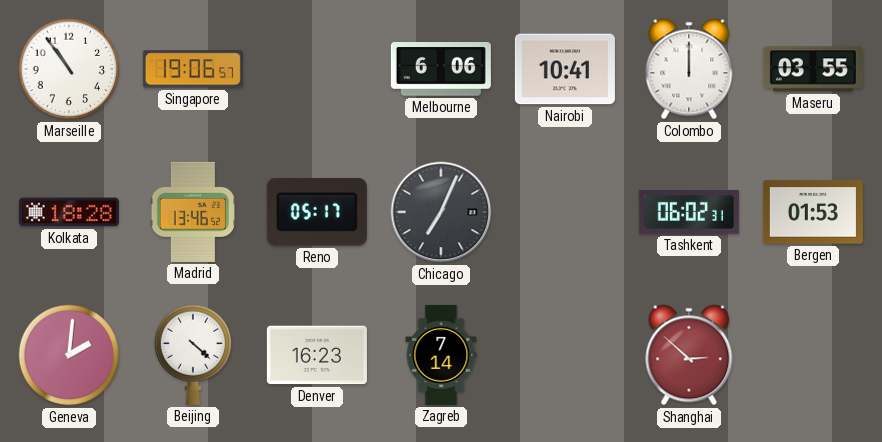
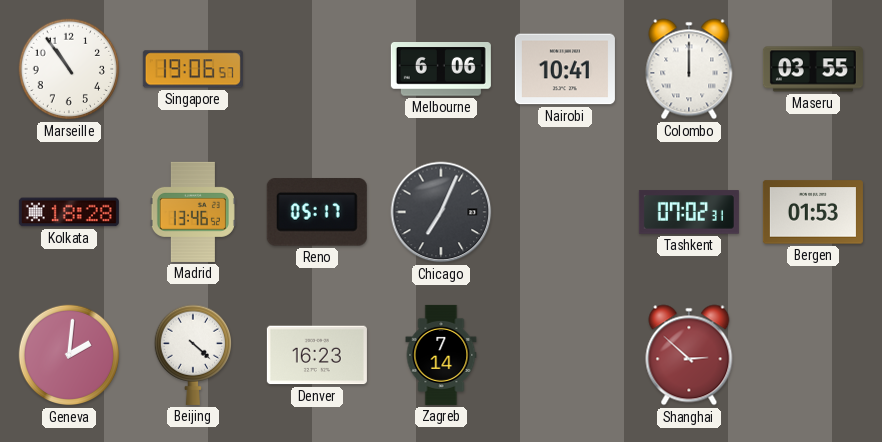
Tashkent: 06:02 -> 07:02
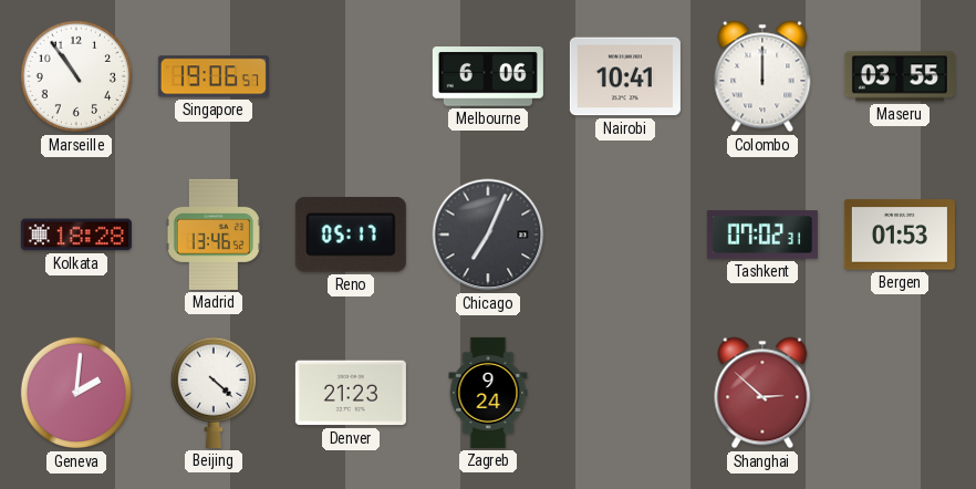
Denver: 16:23 -> 21:23
Zagreb: 7:14 -> 9:24
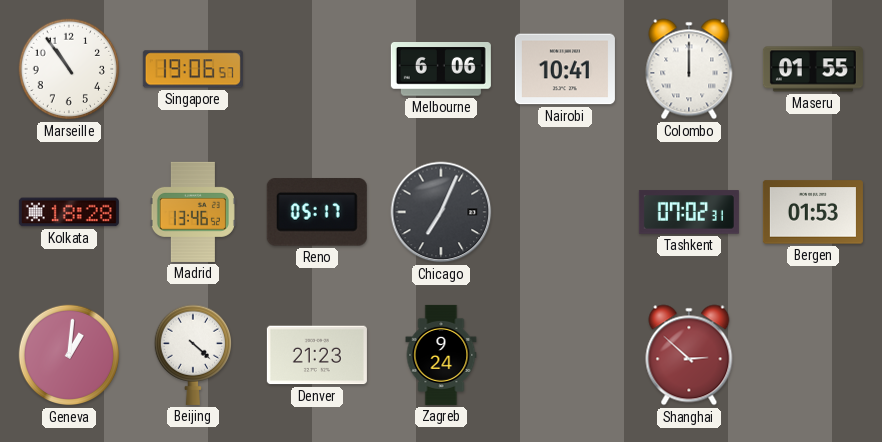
Maseru: 03:55 -> 01:55
Geneva: 2:01 -> 1:01
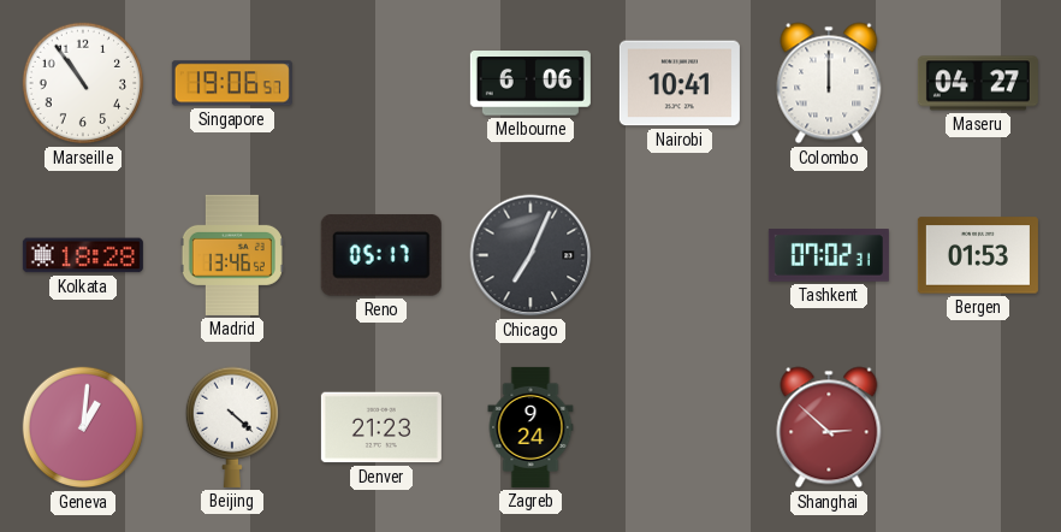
Maseru: 01:55 -> 04:27
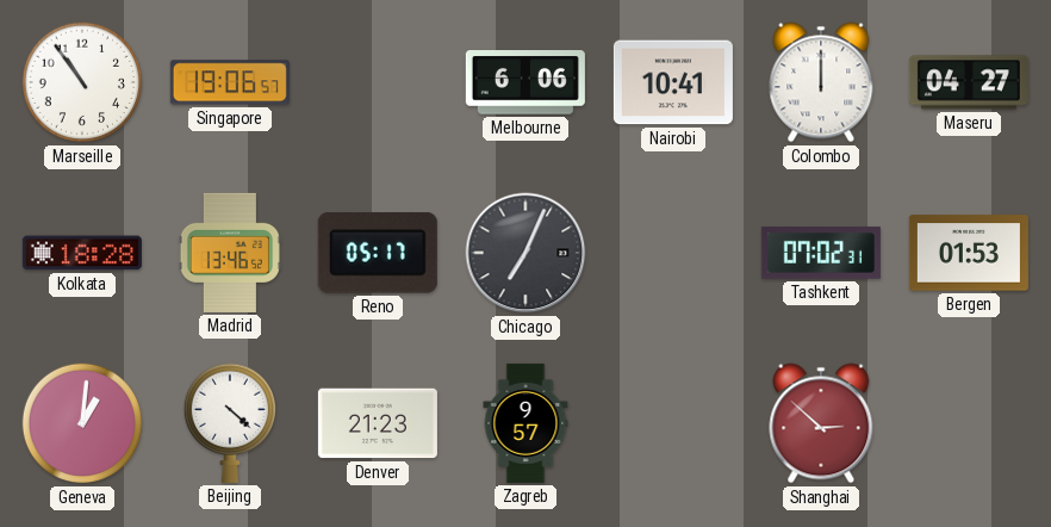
Zagreb: 9:24 -> 9:57
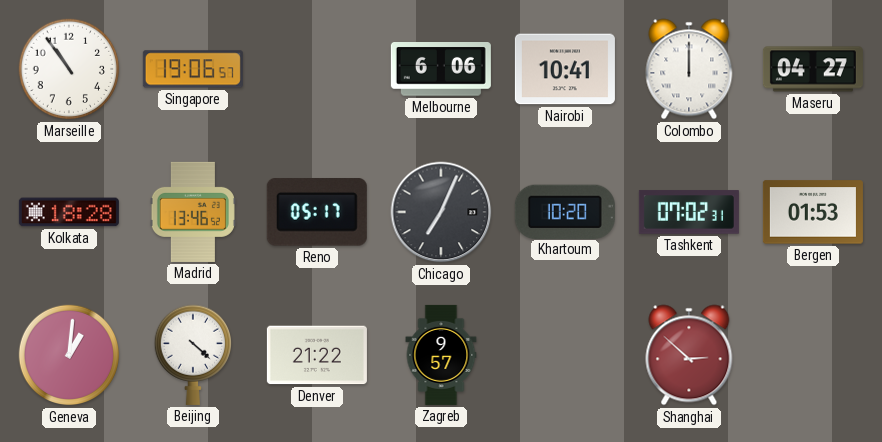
Khartoum: none -> 10:20
Denver: 21:23 -> 21:22
